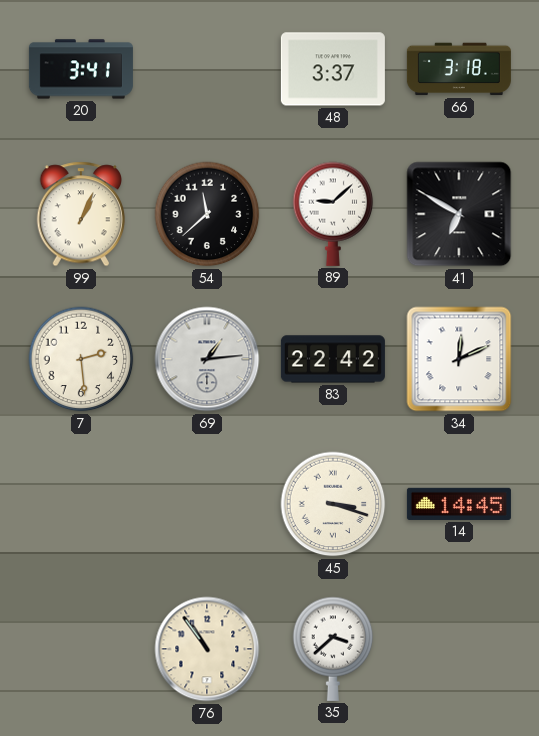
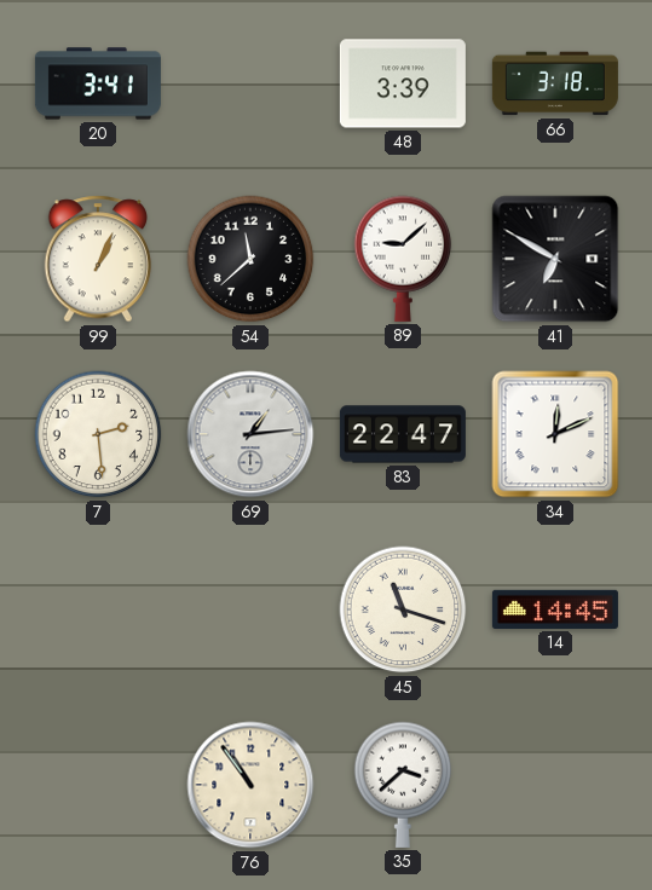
48: 3:37 -> 3:39
83: 22:42 -> 22:47
45: 3:18 -> 11:18
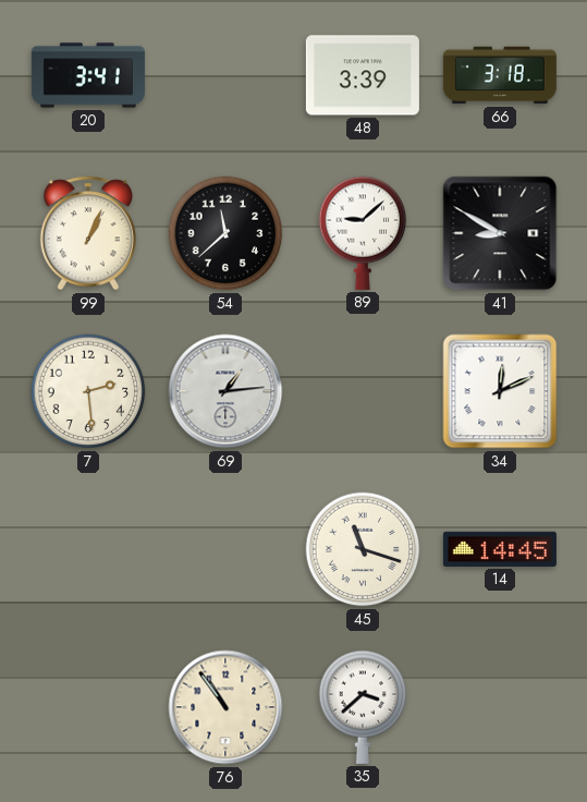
41: 6:50 -> 8:50
83: 22:47 -> none
